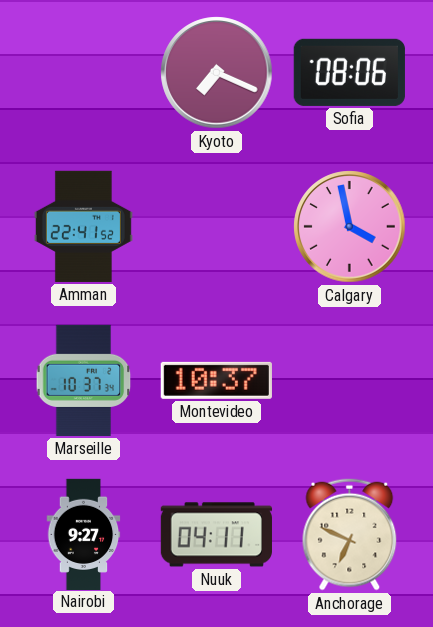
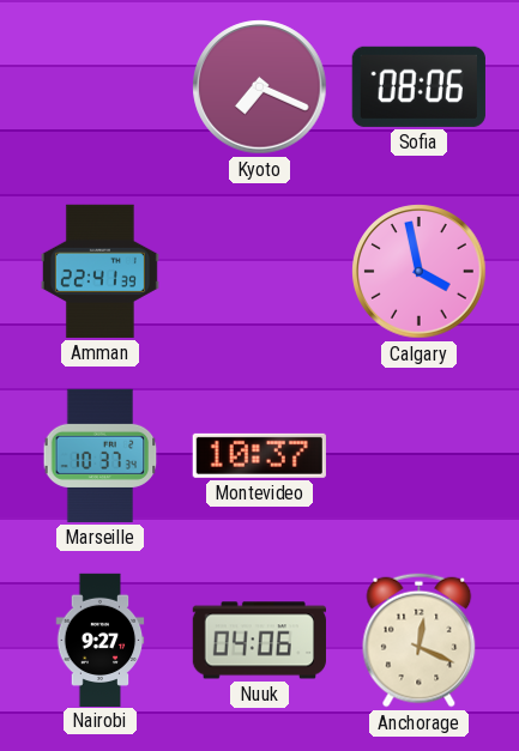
Amman: 22:41:52 -> 22:41:39
Nuuk: 04:11 -> 04:06
Anchorage: 6:49 -> 12:19
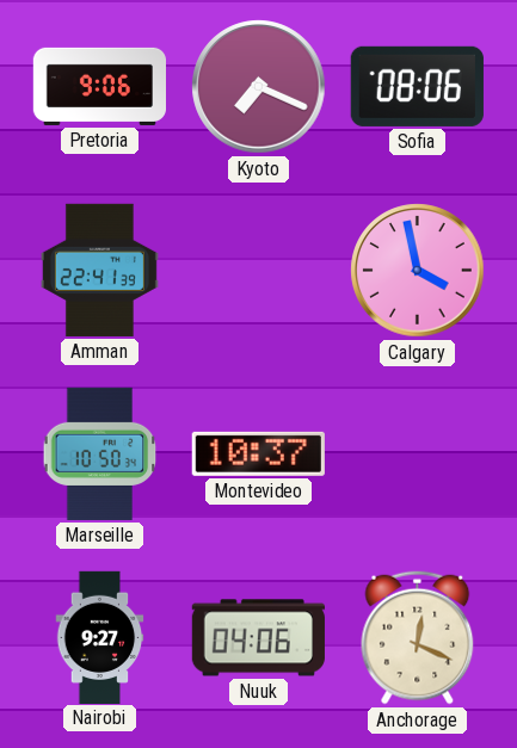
Pretoria: none -> 9:06
Marseille: 10:37 -> 10:50
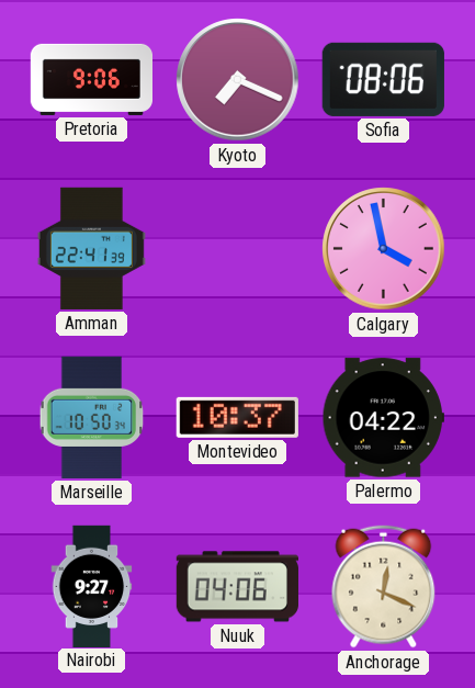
Palermo: none -> 04:22
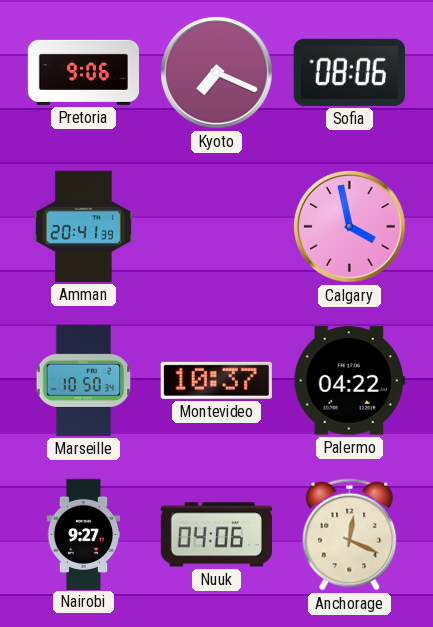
Amman: 22:41 -> 20:41
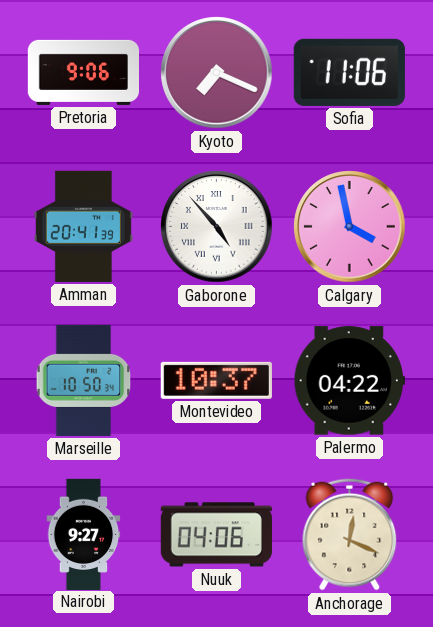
Sofia: 08:06 -> 11:06
Gaborone: none -> 4:53
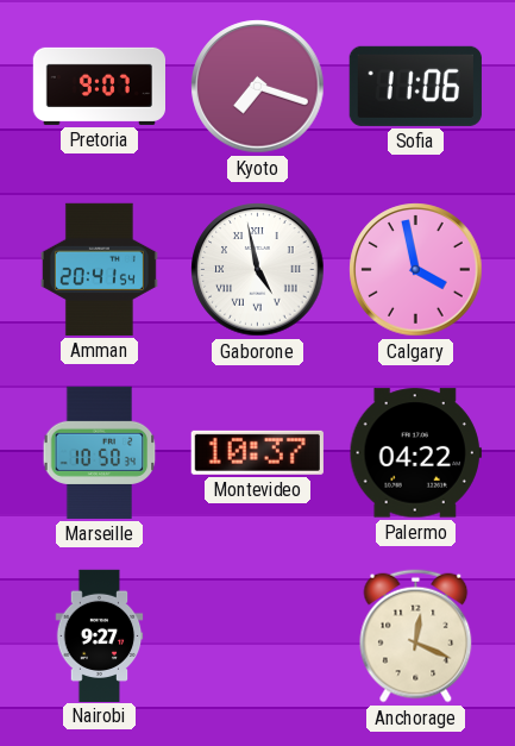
Pretoria: 9:06 -> 9:07
Kyoto: 7:19 -> 7:18
Amman: 20:41:39 -> 20:41:54
Gaborone: 4:53 -> 4:58
Nuuk: 04:06 -> none
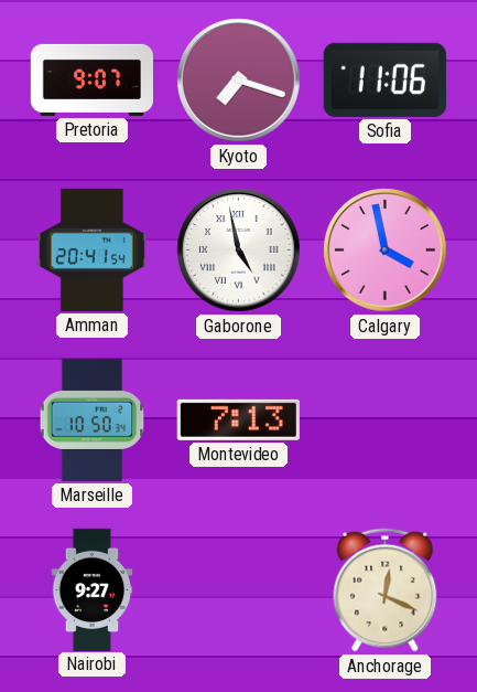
Montevideo: 10:37 -> 7:13
Palermo: 04:22 -> none
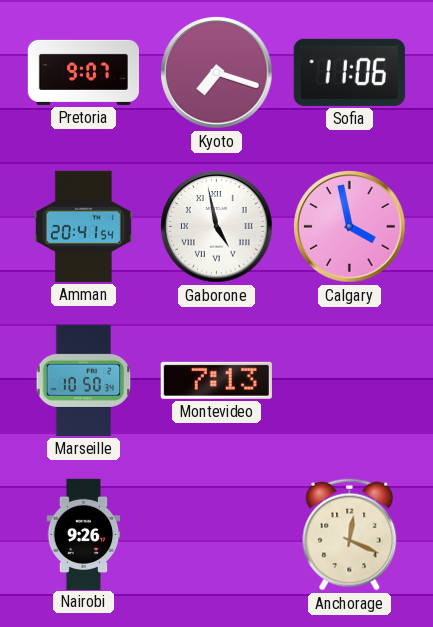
Nairobi: 9:27 -> 9:26
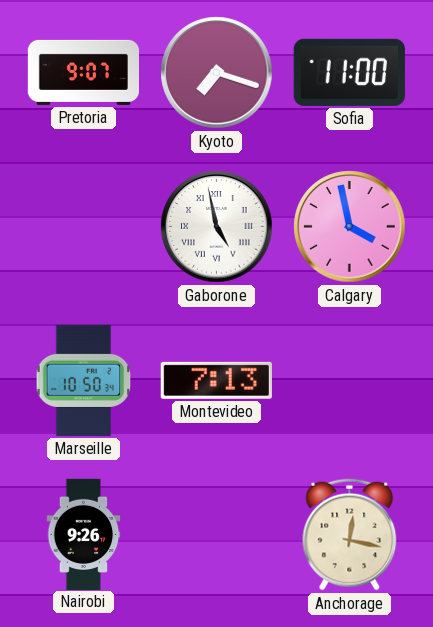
Sofia: 11:06 -> 11:00
Amman: 20:41 -> none
Anchorage: 12:19 -> 12:17
